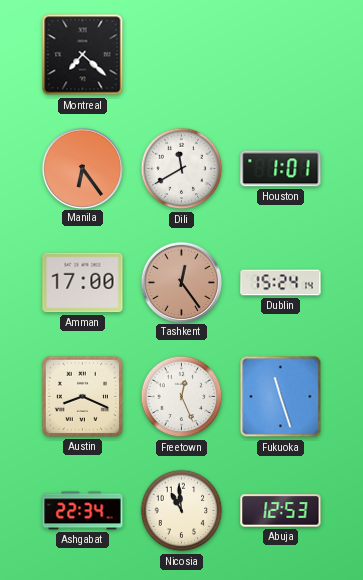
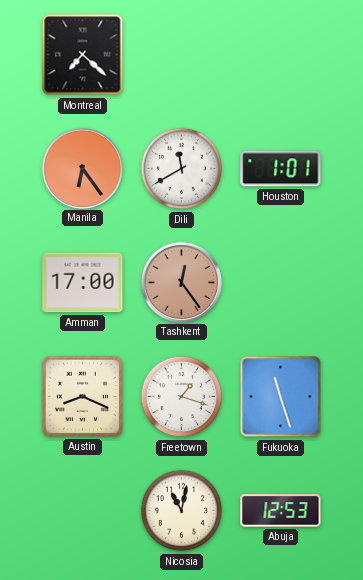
Dublin: 15:24 -> none
Freetown: 12:26 -> 1:18
Ashgabat: 22:34 -> none
Nicosia: 10:59 -> 11:02
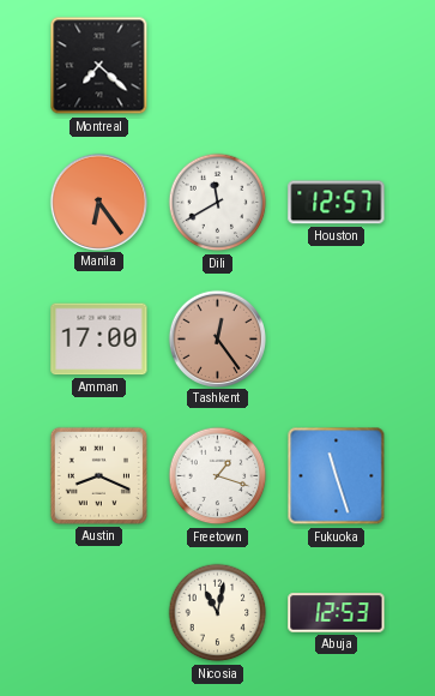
Houston: 1:01 -> 12:57
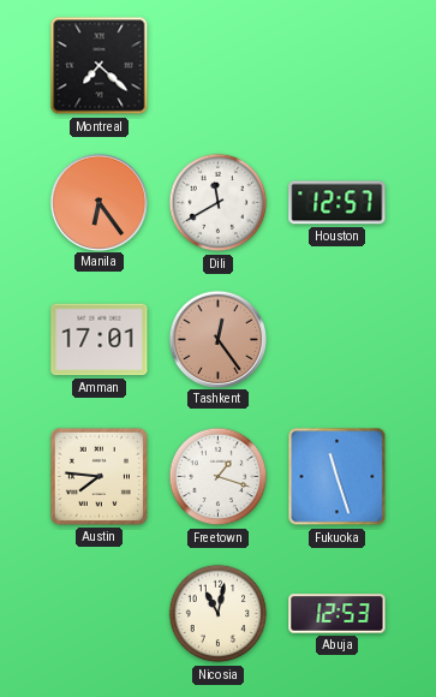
Amman: 17:00 -> 17:01
Austin: 8:19 -> 7:46
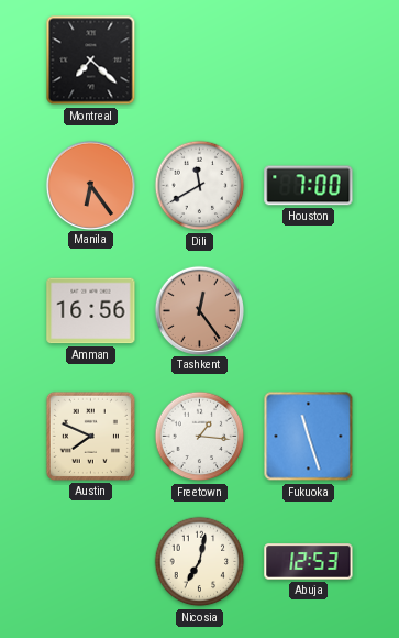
Houston: 12:57 -> 7:00
Amman: 17:01 -> 16:56
Austin: 7:46 -> 7:49
Freetown: 1:18 -> 1:16
Nicosia: 11:02 -> 7:02
